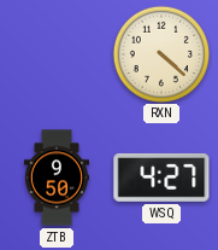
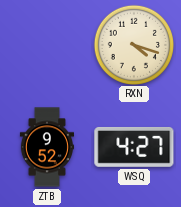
RXN: 4:22 -> 4:18
ZTB: 9:50 -> 9:52
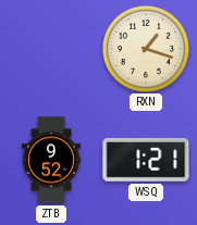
RXN: 4:18 -> 1:18
WSQ: 4:27 -> 1:21
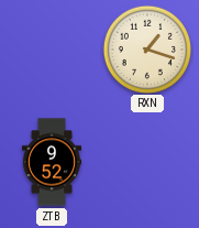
WSQ: 1:21 -> none
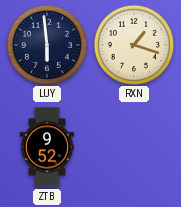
LUY: none -> 5:59
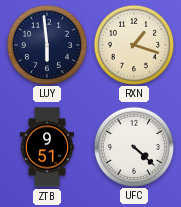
ZTB: 9:52 -> 9:51
UFC: none -> 4:22
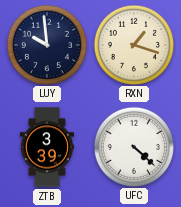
LUY: 5:59 -> 9:59
ZTB: 9:51 -> 3:39
